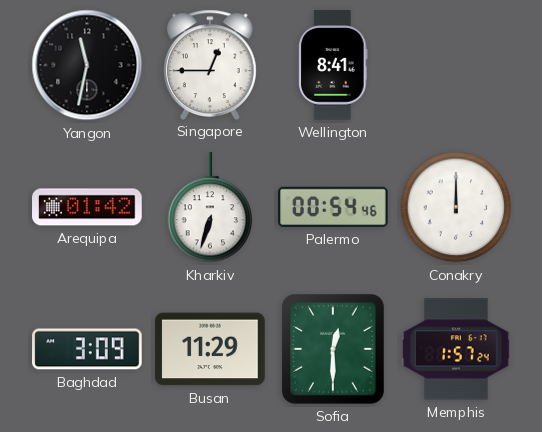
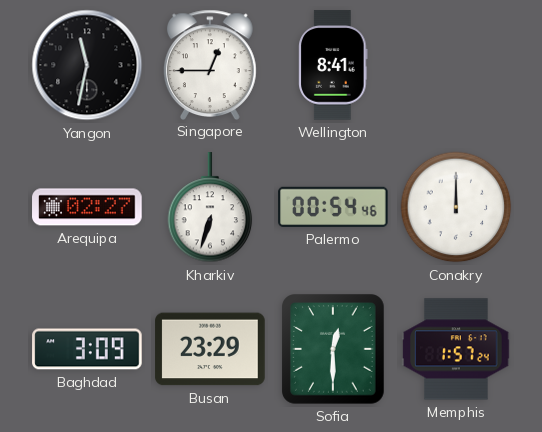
Arequipa: 01:42 -> 02:27
Busan: 11:29 -> 23:29
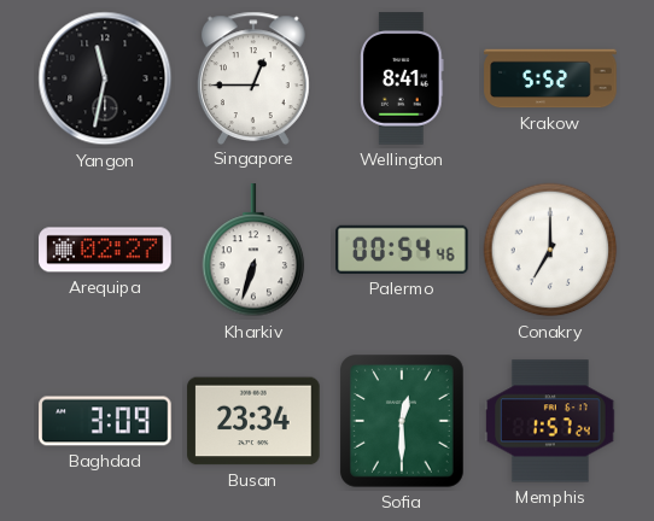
Krakow: none -> 5:52
Conakry: 12:00 -> 7:00
Busan: 23:29 -> 23:34
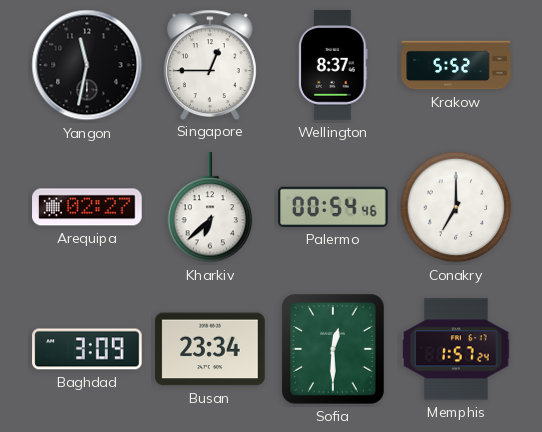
Wellington: 8:41 -> 8:37
Kharkiv: 6:33 -> 6:38
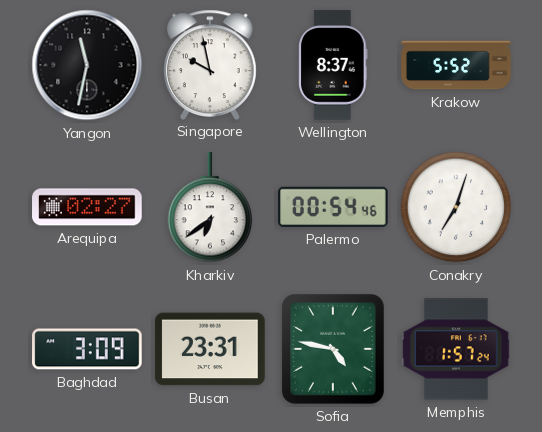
Singapore: 12:45 -> 9:58
Kharkiv: 6:38 -> 6:39
Conakry: 7:00 -> 7:03
Busan: 23:34 -> 23:31
Sofia: 12:30 -> 4:47
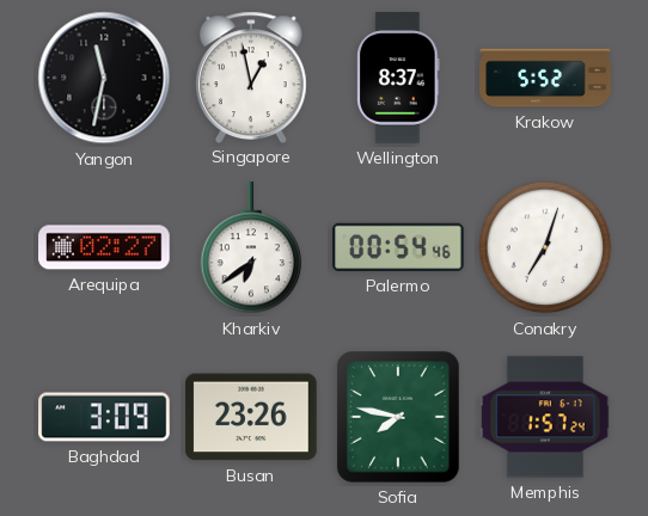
Singapore: 9:58 -> 12:58
Busan: 23:31 -> 23:26
Sofia: 4:47 -> 7:47
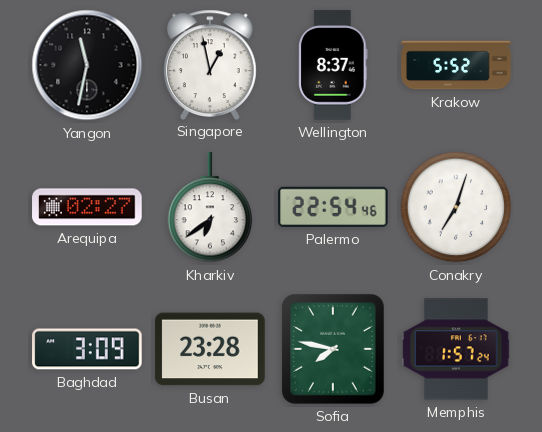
Palermo: 00:54 -> 22:54
Busan: 23:26 -> 23:28
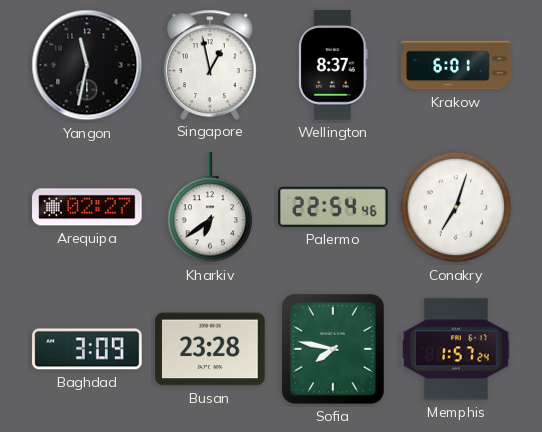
Krakow: 5:52 -> 6:01
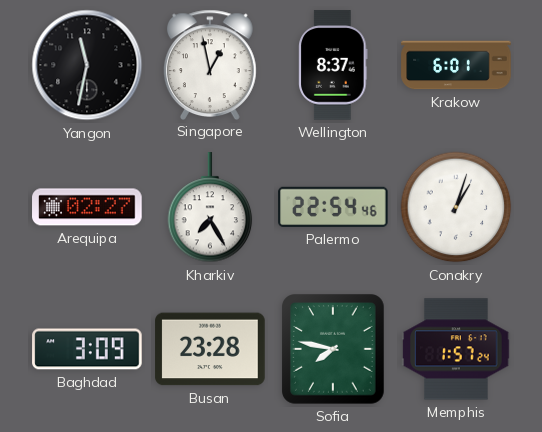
Kharkiv: 6:39 -> 7:25
Conakry: 7:03 -> 1:03
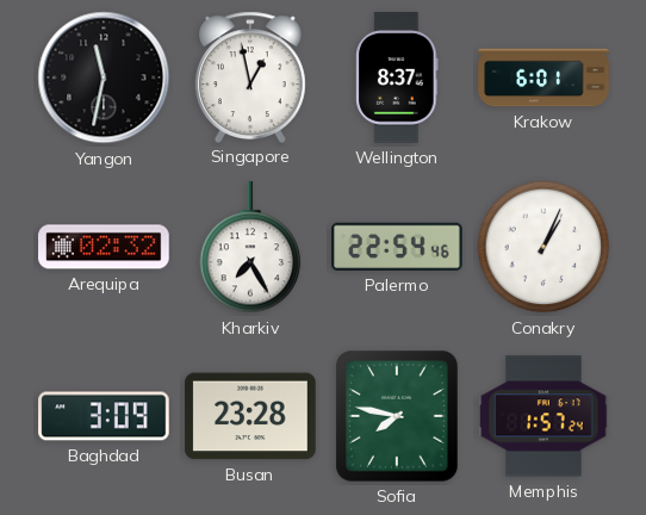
Arequipa: 02:27 -> 02:32
Conakry: 1:03 -> 1:04
